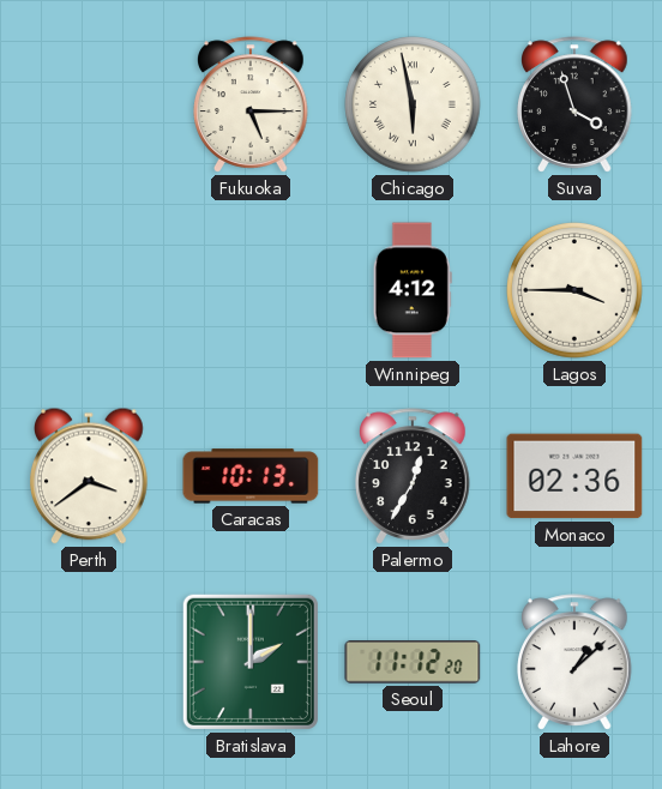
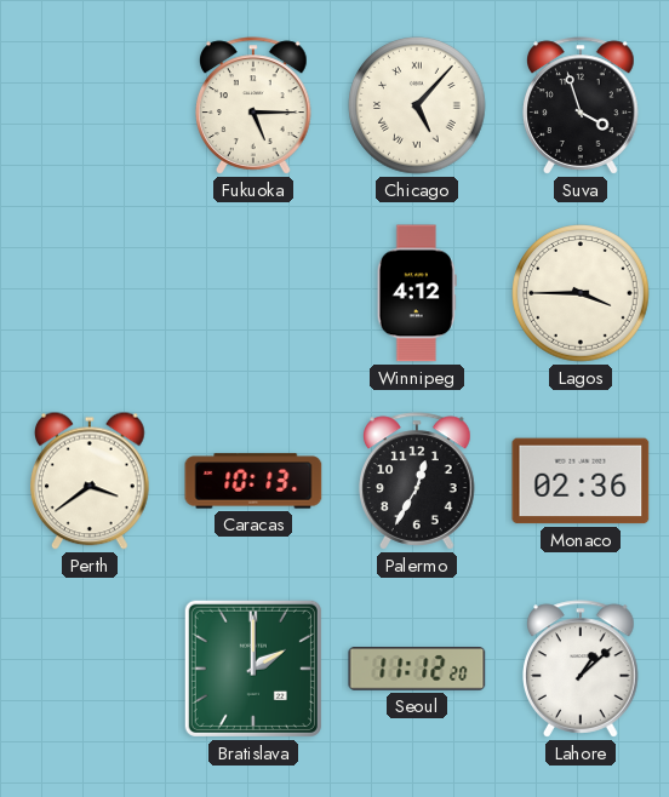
Chicago: 5:58 -> 5:07
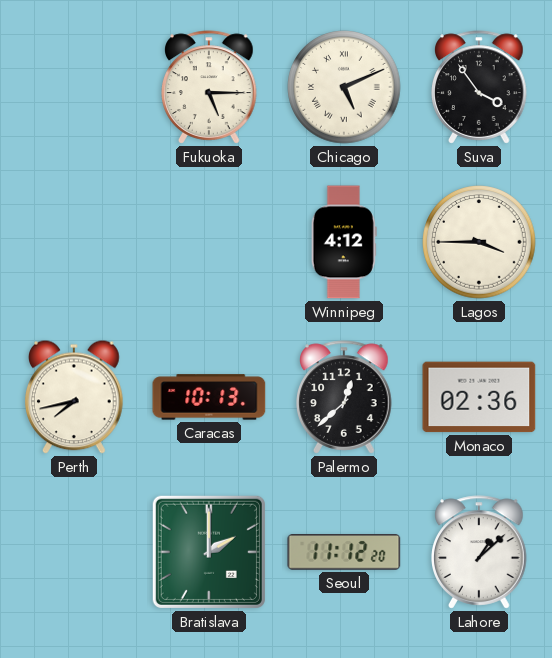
Chicago: 5:07 -> 5:11
Suva: 3:57 -> 3:54
Perth: 3:39 -> 7:43
Palermo: 12:35 -> 12:38
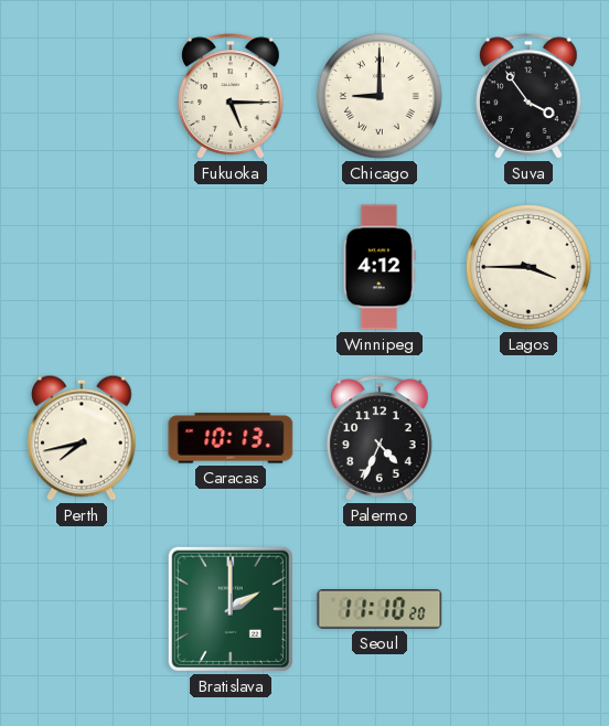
Chicago: 5:11 -> 9:00
Palermo: 12:38 -> 4:34
Monaco: 02:36 -> none
Seoul: 11:12 -> 11:10
Lahore: 1:08 -> none
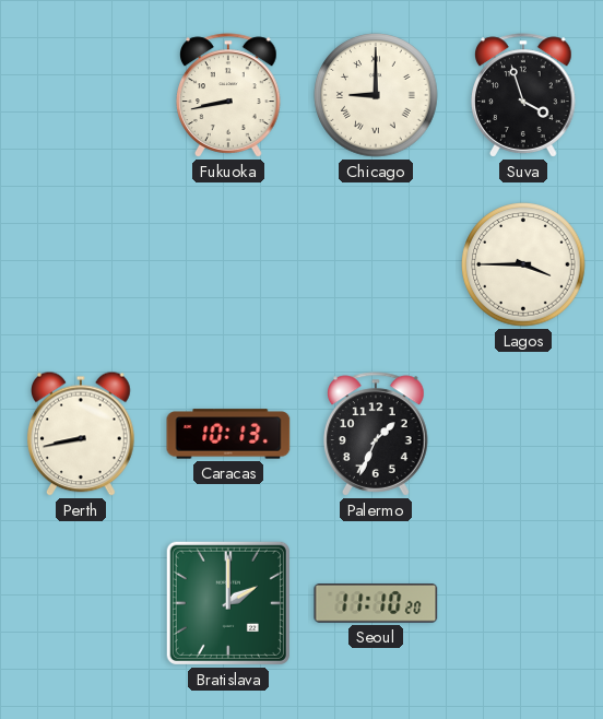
Fukuoka: 5:15 -> 8:43
Suva: 3:54 -> 3:57
Winnipeg: 4:12 -> none
Perth: 7:43 -> 8:43
Palermo: 4:34 -> 1:34
